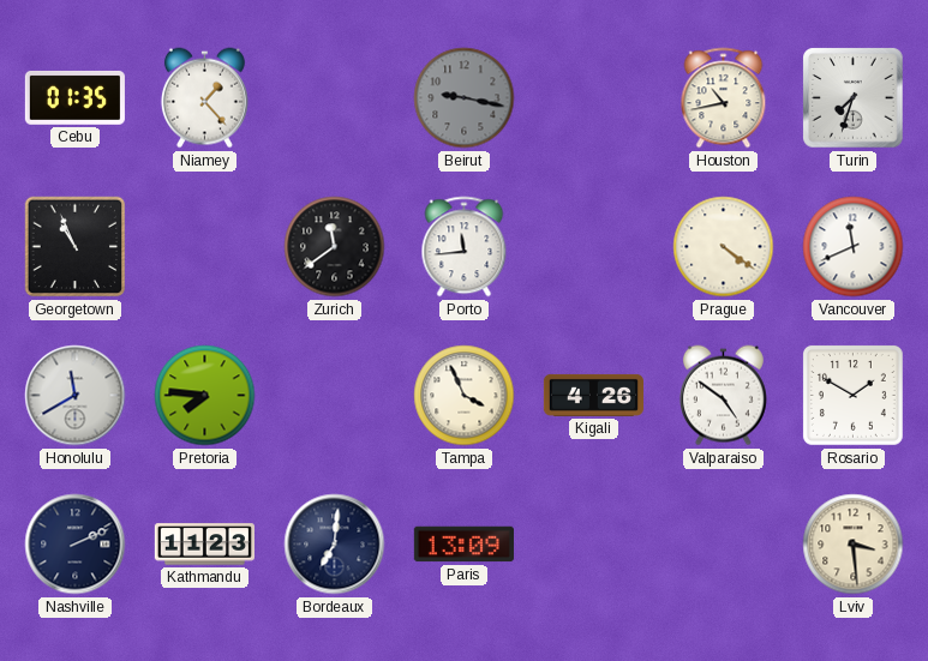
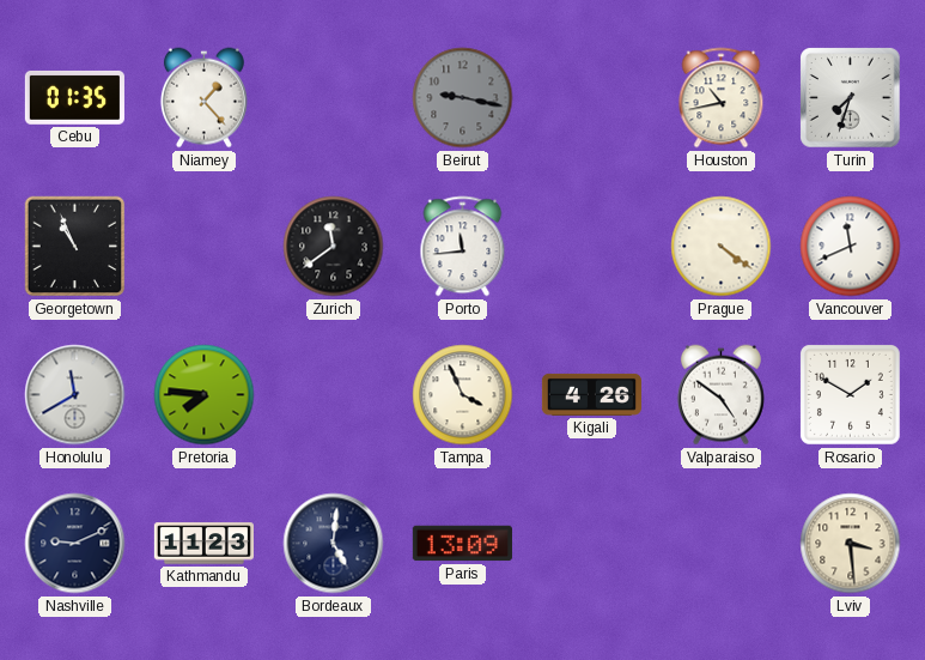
Nashville: 2:11 -> 9:11
Bordeaux: 7:01 -> 5:01
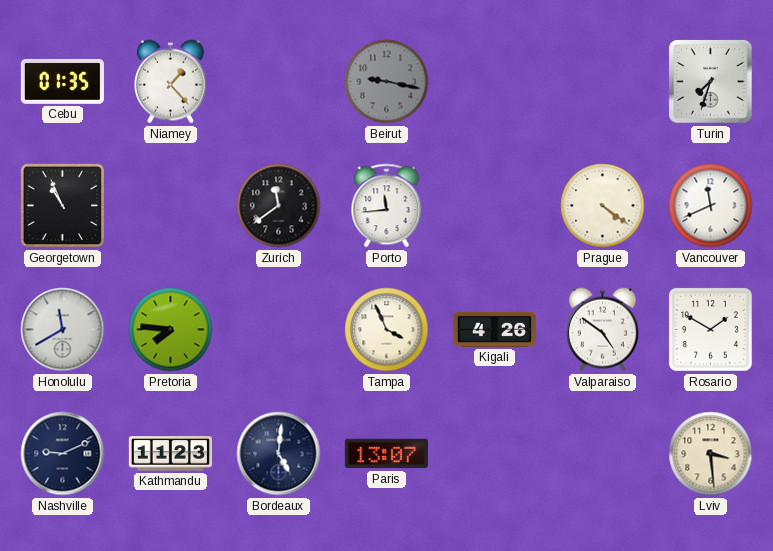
Houston: 10:43 -> none
Paris: 13:09 -> 13:07
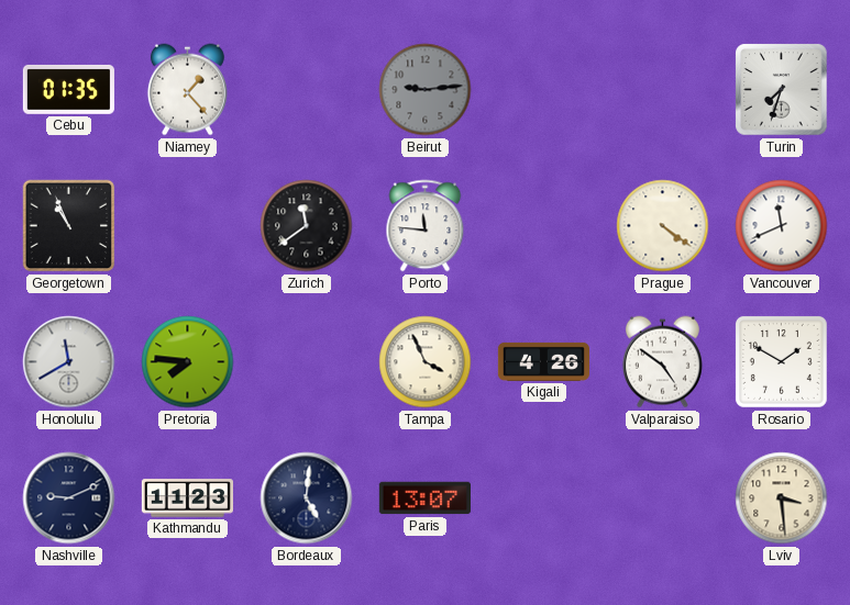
Beirut: 9:17 -> 9:14
Porto: 11:44 -> 11:46
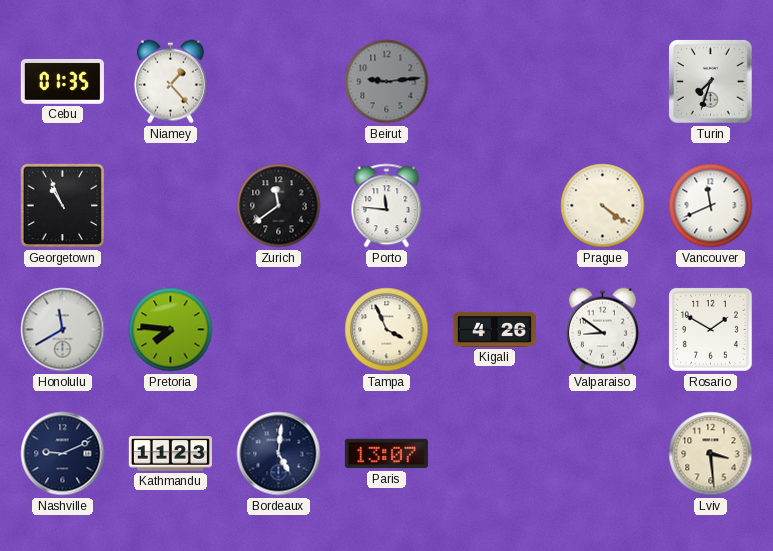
Valparaiso: 4:51 -> 8:51
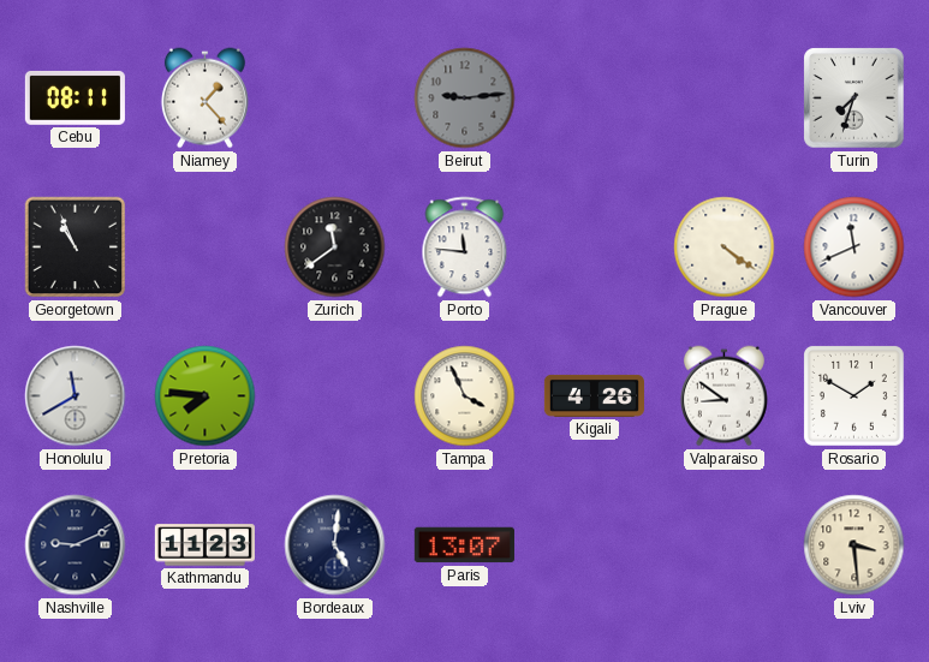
Cebu: 01:35 -> 08:11
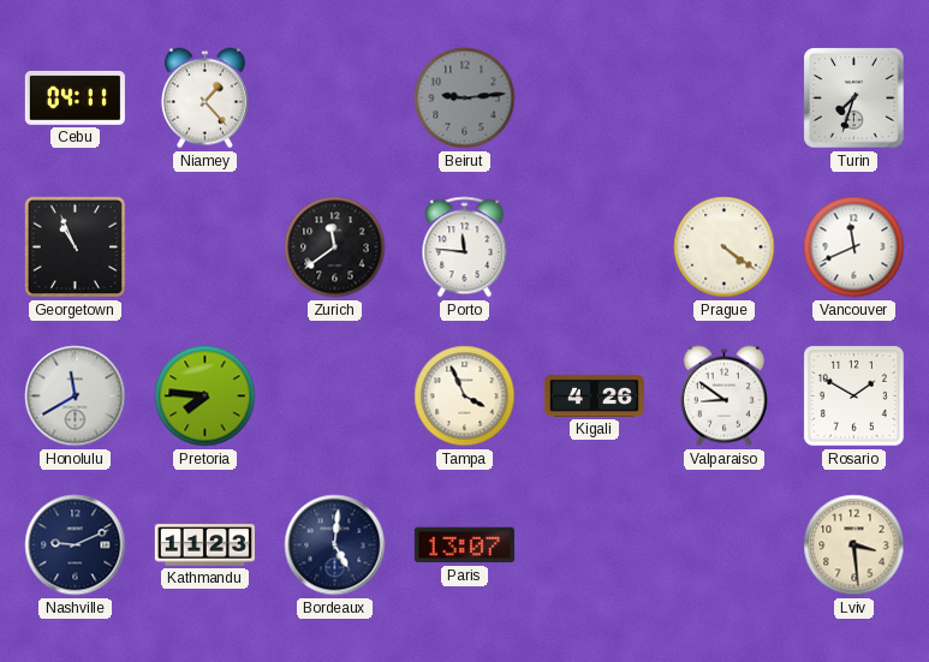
Cebu: 08:11 -> 04:11
